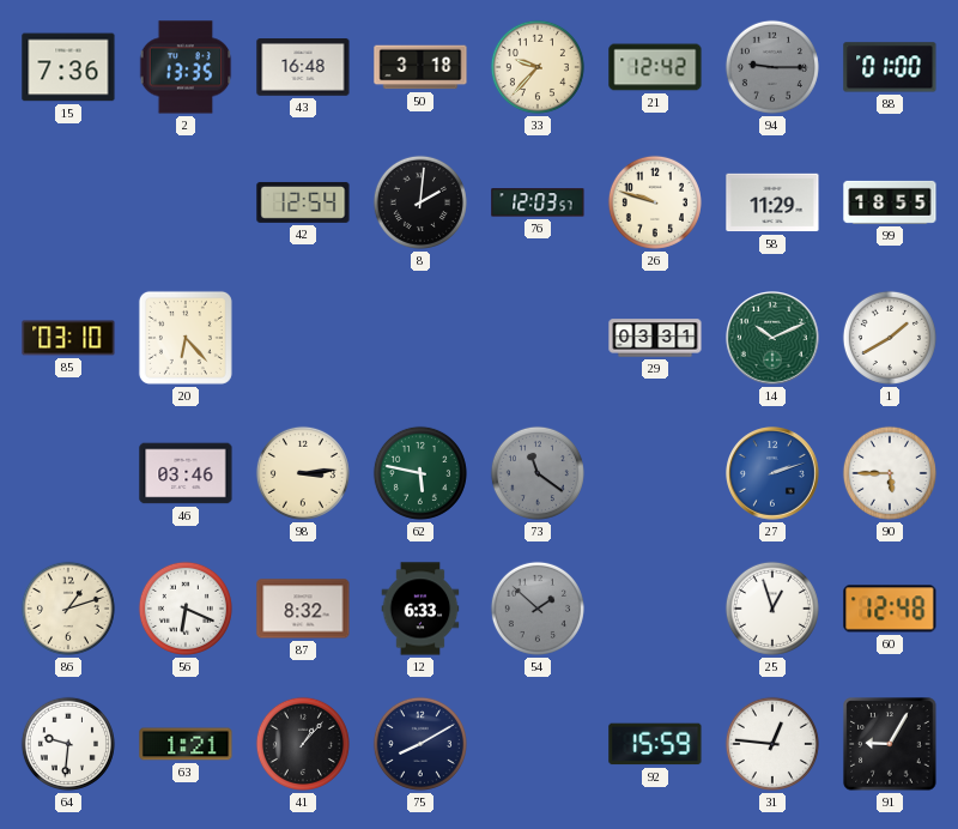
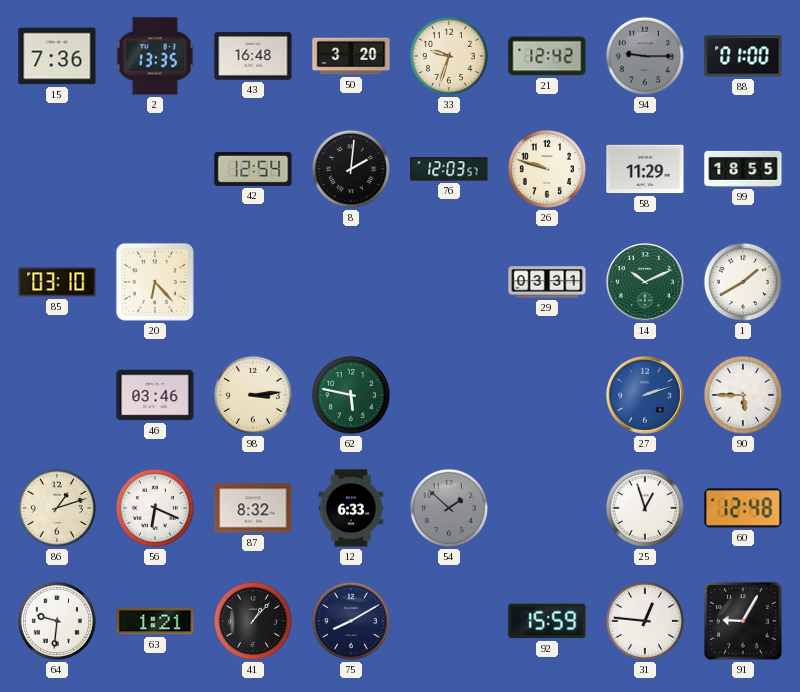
50: 3:18 -> 3:20
33: 9:37 -> 9:33
73: 11:21 -> none
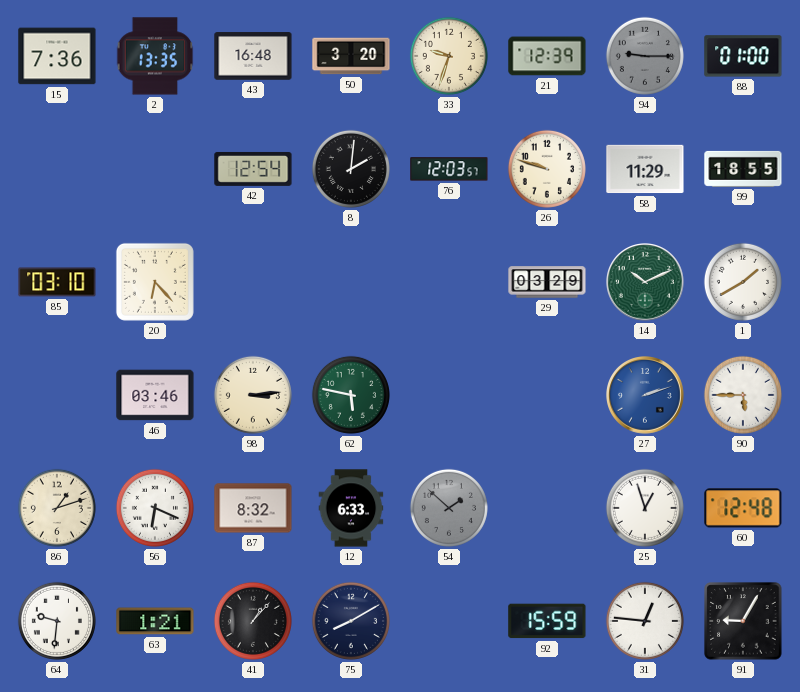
21: 12:42 -> 12:39
29: 03:31 -> 03:29
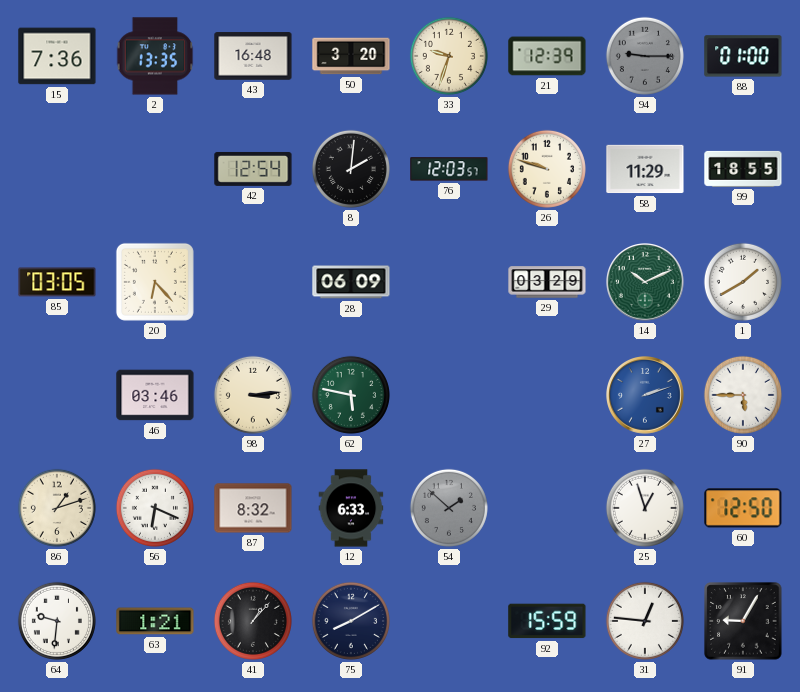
85: 03:10 -> 03:05
28: none -> 06:09
60: 12:48 -> 12:50
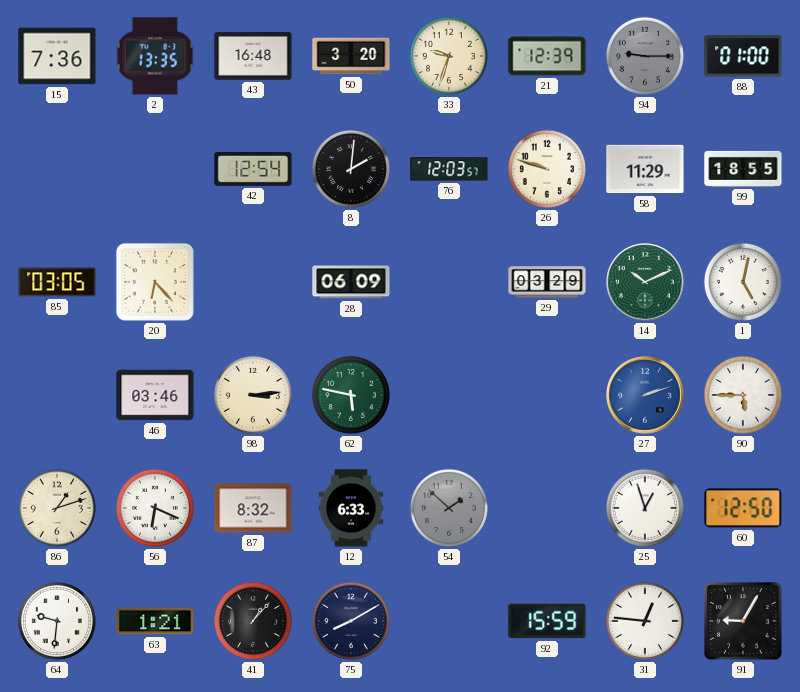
1: 1:40 -> 5:02
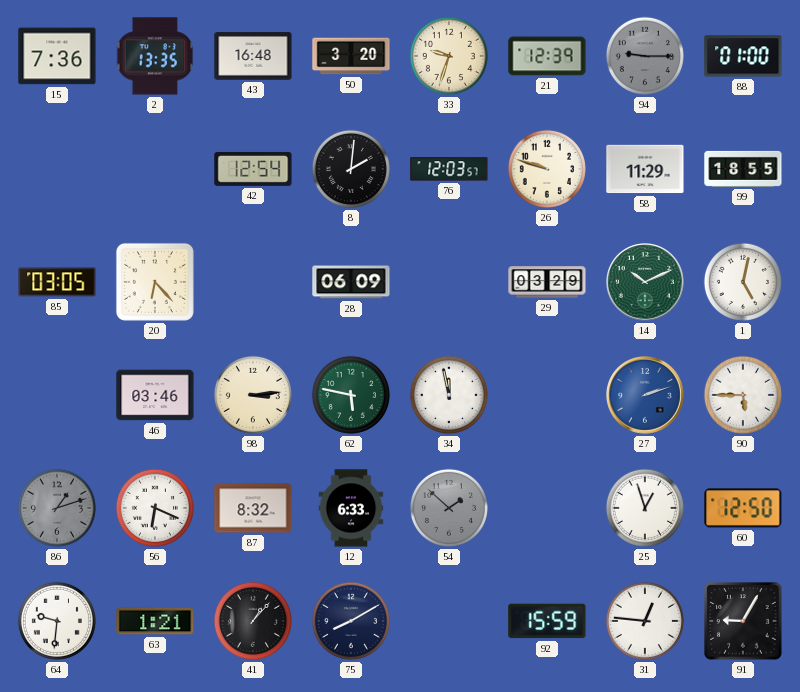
34: none -> 11:58
86 dial: cream -> grey
